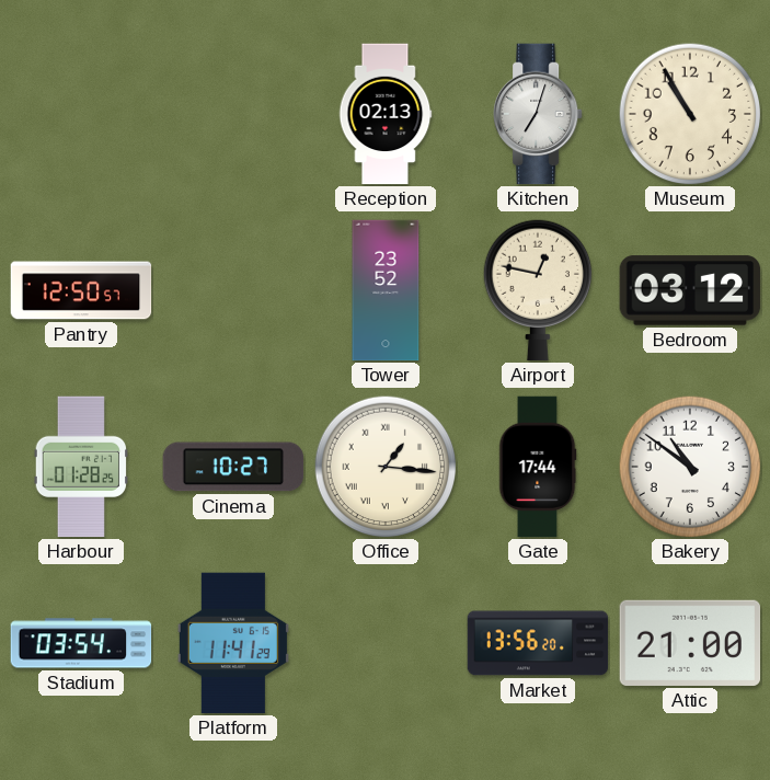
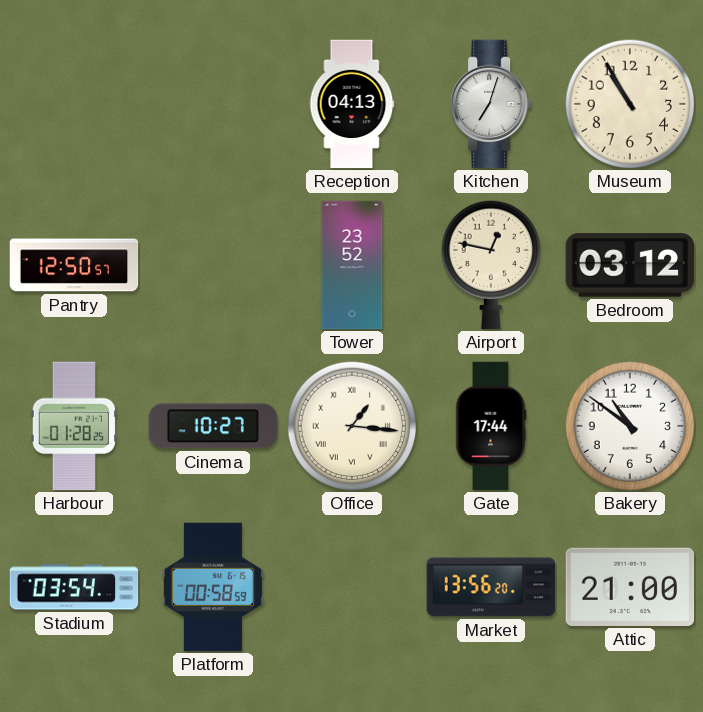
Reception: 02:13 -> 04:13
Platform: 11:41 -> 00:58
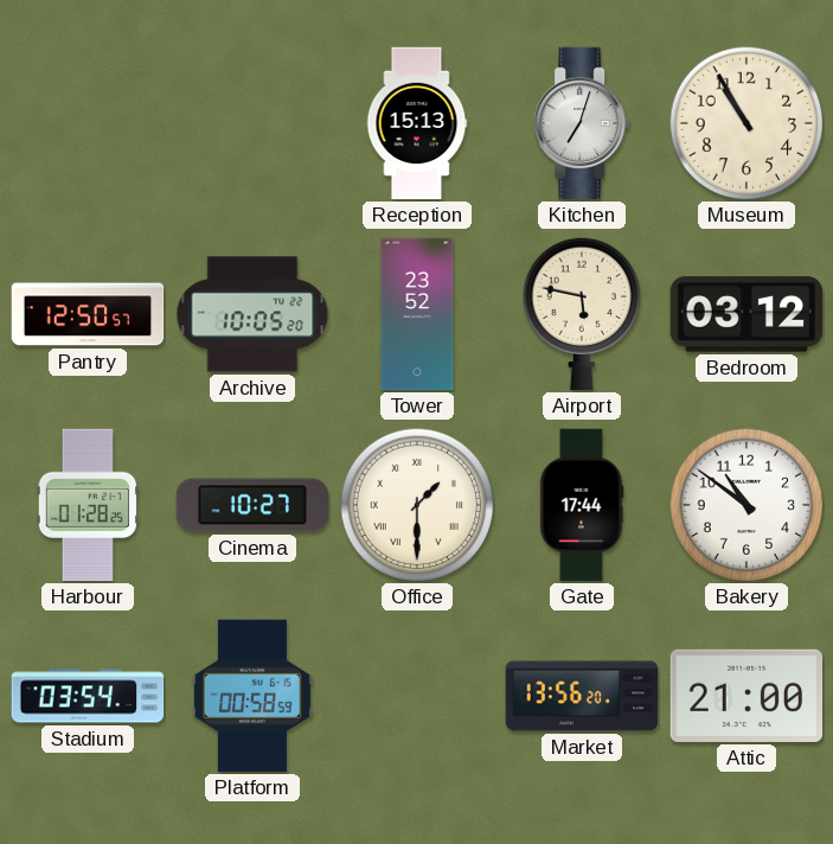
Reception: 04:13 -> 15:13
Archive: none -> 10:05
Airport: 12:47 -> 5:47
Office: 1:16 -> 1:30
